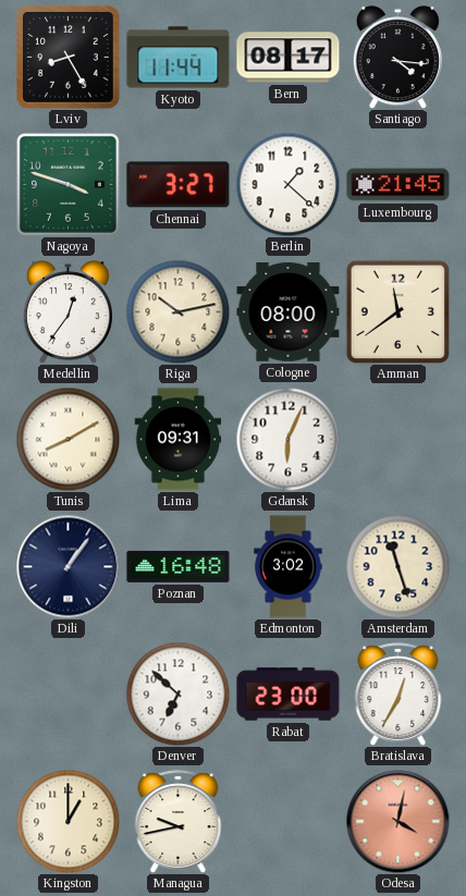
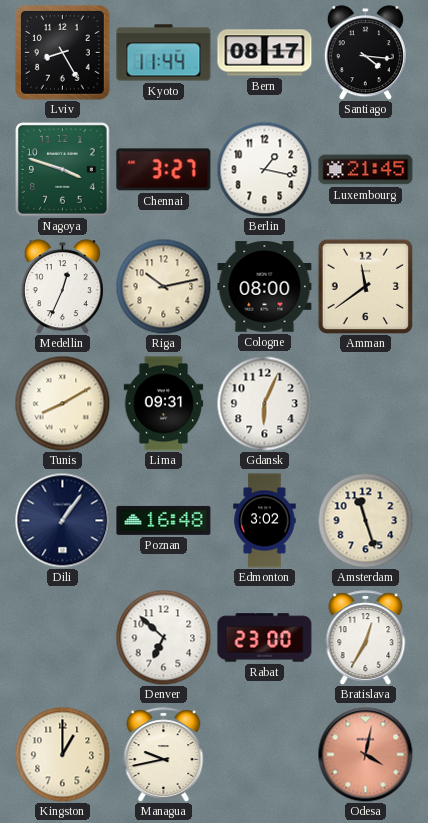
Berlin: 1:22 -> 1:17
Medellin: 12:36 -> 12:34
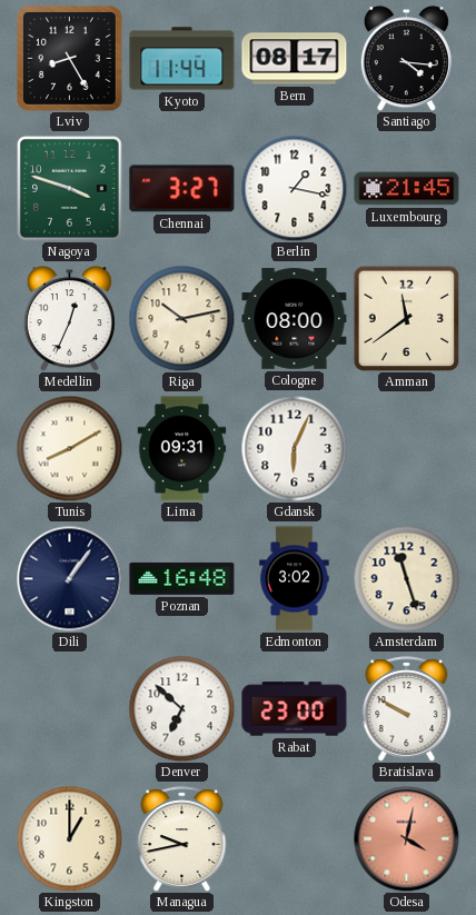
Bratislava: 12:35 -> 9:50
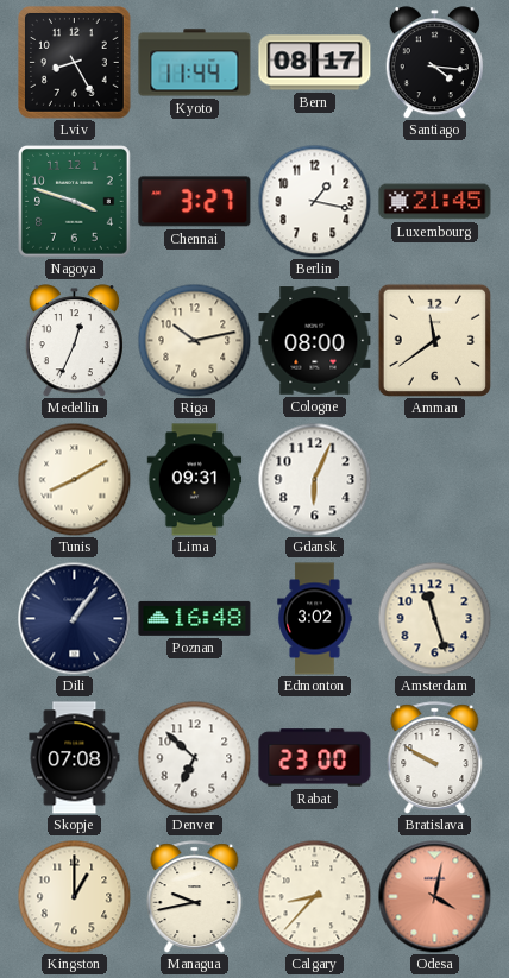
Skopje: none -> 07:08
Calgary: none -> 8:37
